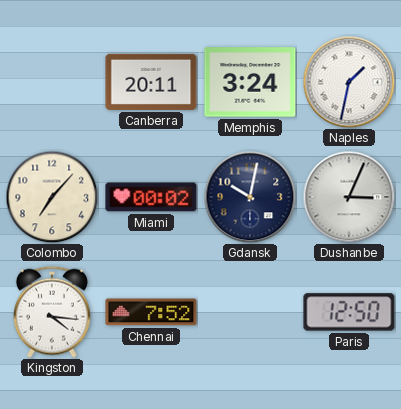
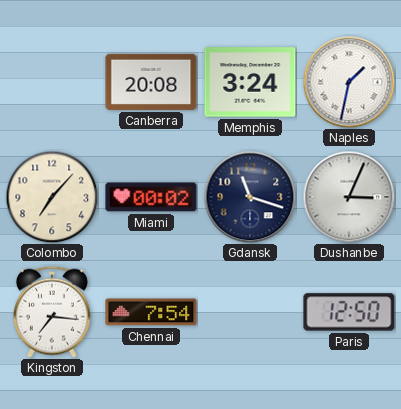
Canberra: 20:11 -> 20:08
Gdansk: 10:02 -> 11:18
Kingston: 4:16 -> 7:16
Chennai: 7:52 -> 7:54
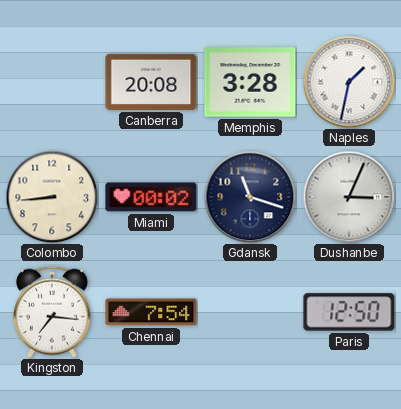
Memphis: 3:24 -> 3:28
Colombo: 7:07 -> 8:44
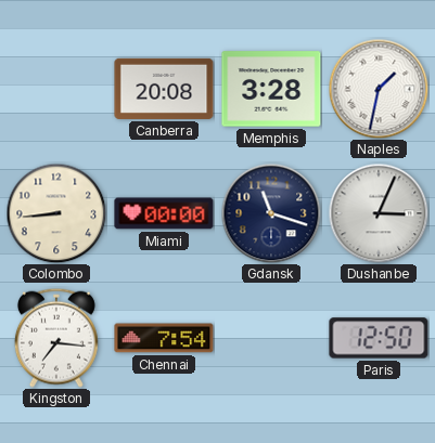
Miami: 00:02 -> 00:00
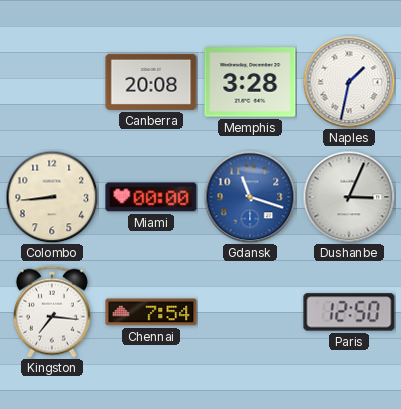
Gdansk dial: navy -> blue
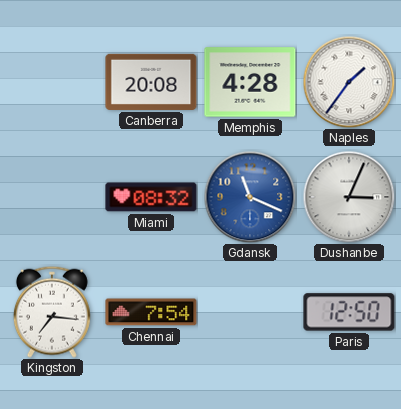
Memphis: 3:28 -> 4:28
Naples: 1:32 -> 1:36
Colombo: 8:44 -> none
Miami: 00:00 -> 08:32
Gdansk: 11:18 -> 11:19
